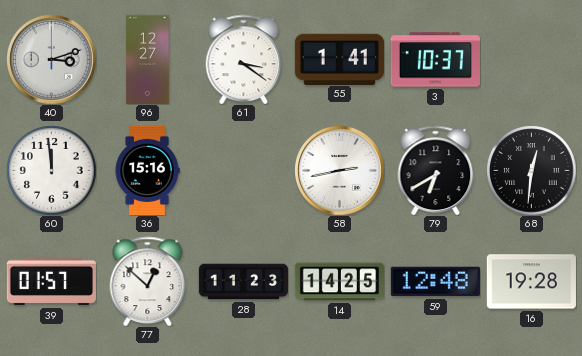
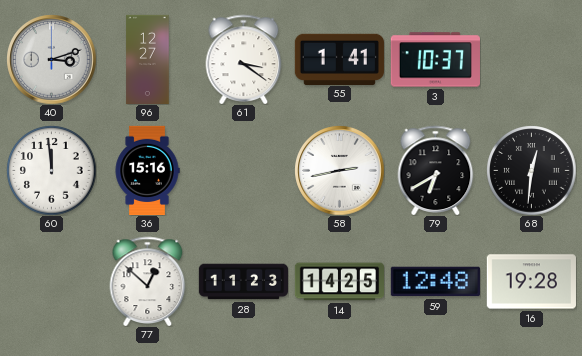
39: 01:57 -> none
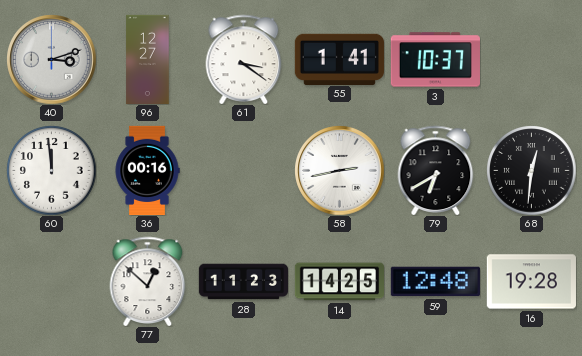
36: 15:16 -> 00:16
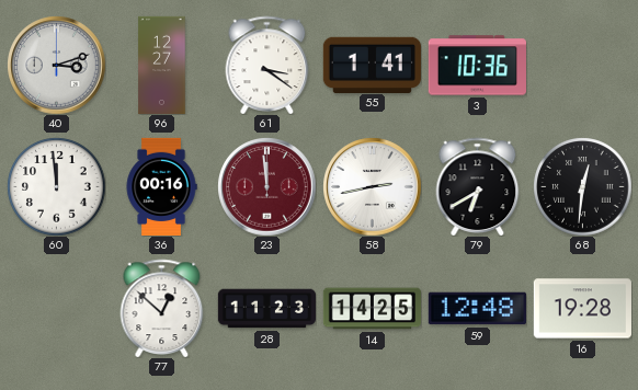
3: 10:37 -> 10:36
23: none -> 11:59
